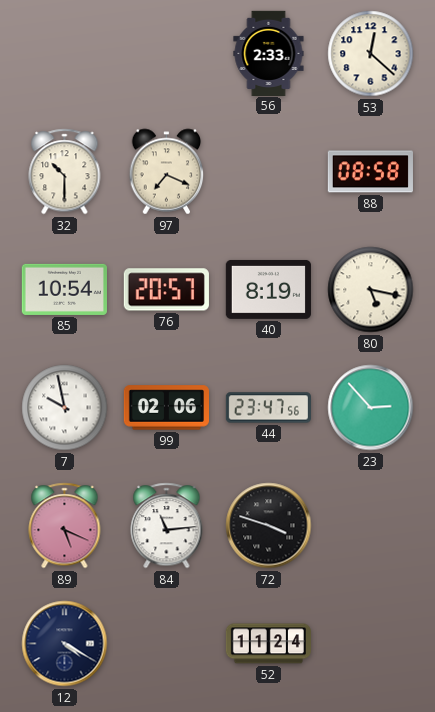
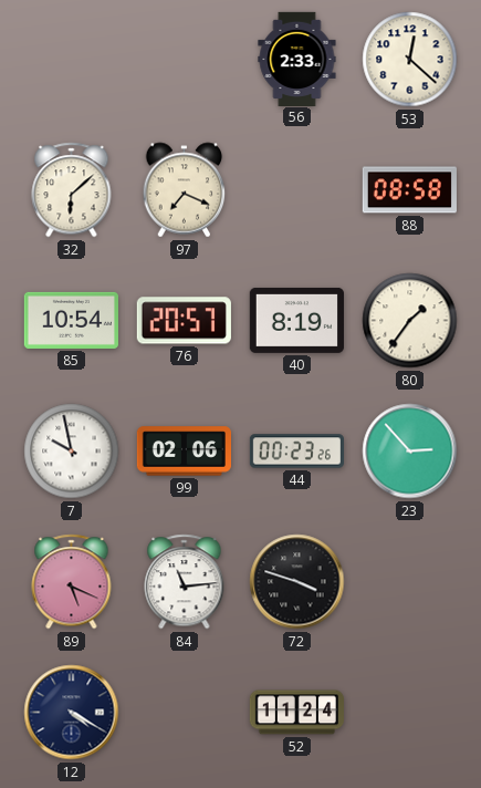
32: 10:30 -> 6:08
80: 5:17 -> 1:36
44: 23:47 -> 00:23
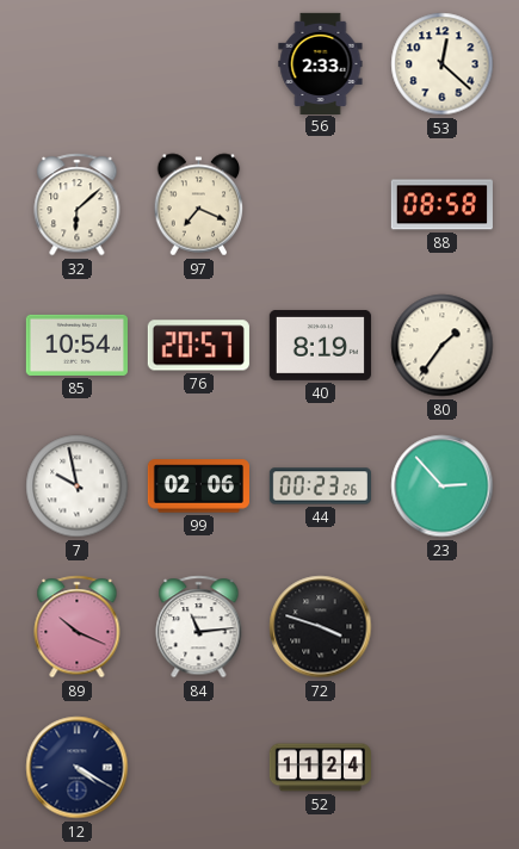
89: 5:19 -> 10:19
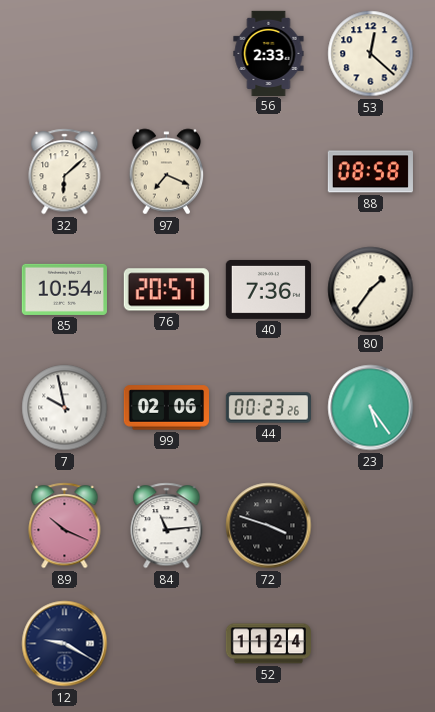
40: 8:19 -> 7:36
23: 2:53 -> 5:24
12: 4:20 -> 9:20
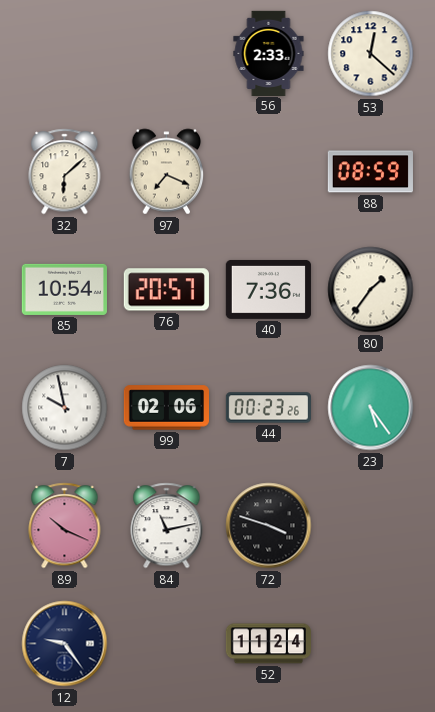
88: 08:58 -> 08:59
84: 11:14 -> 11:13
12: 9:20 -> 9:24
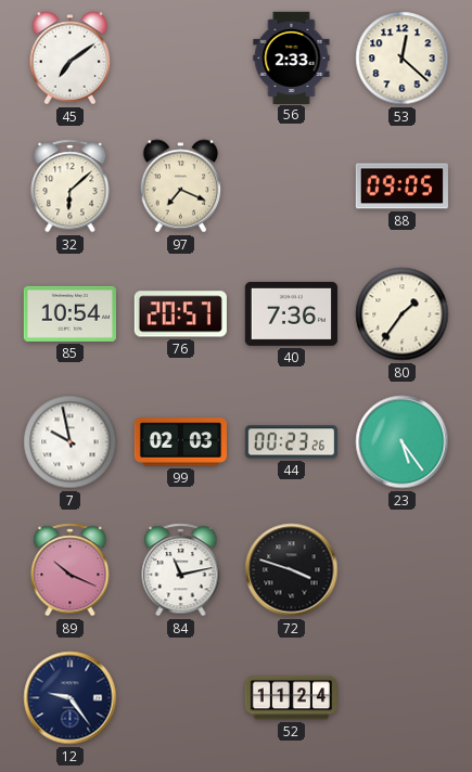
45: none -> 7:09
88: 08:59 -> 09:05
99: 02:06 -> 02:03
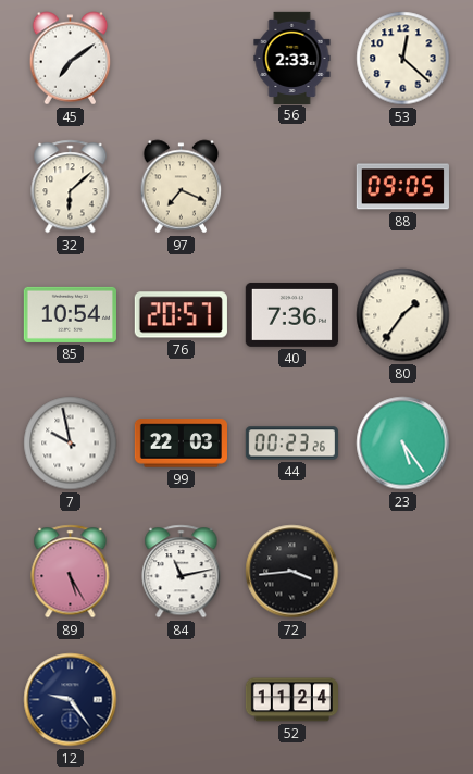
99: 02:03 -> 22:03
89: 10:19 -> 5:25
72: 3:48 -> 3:44
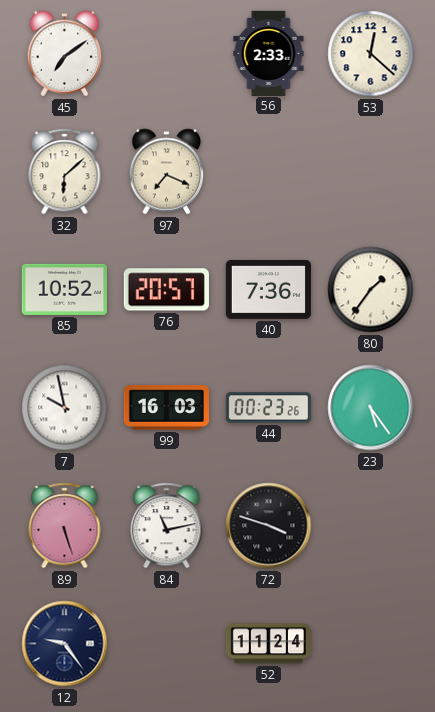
88: 09:05 -> none
85: 10:54 -> 10:52
99: 22:03 -> 16:03
89: 5:25 -> 5:27
72: 3:44 -> 3:48
